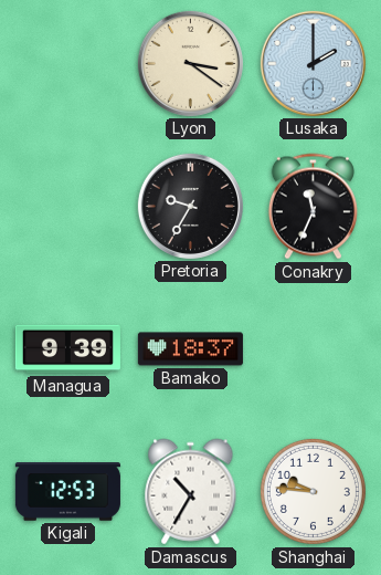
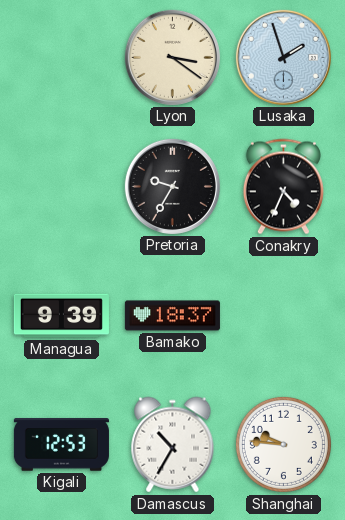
Lusaka: 2:00 -> 1:57
Conakry: 11:34 -> 4:34
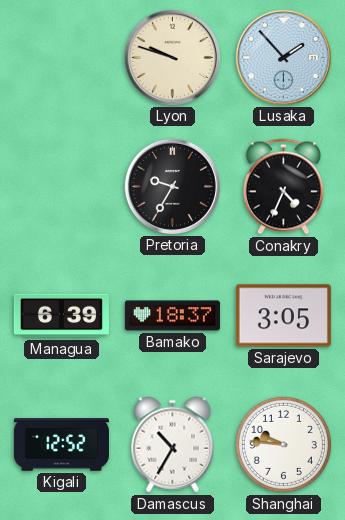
Lyon: 3:21 -> 9:48
Lusaka: 1:57 -> 1:53
Managua: 9:39 -> 6:39
Sarajevo: none -> 3:05
Kigali: 12:53 -> 12:52
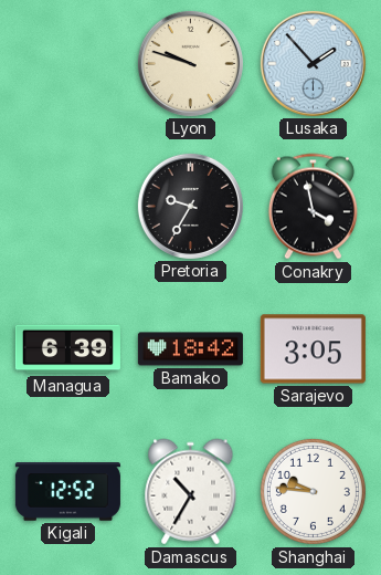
Conakry: 4:34 -> 3:58
Bamako: 18:37 -> 18:42
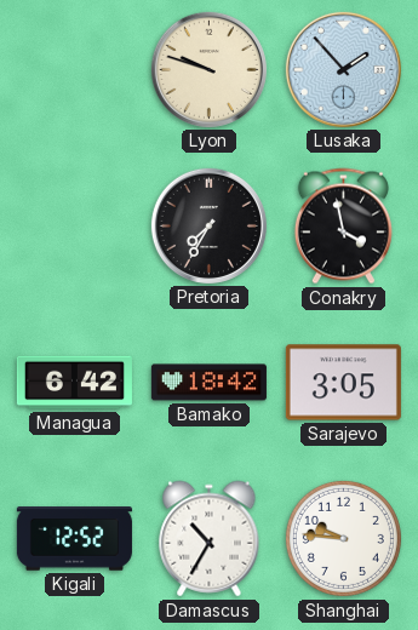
Pretoria: 9:35 -> 7:35
Managua: 6:39 -> 6:42
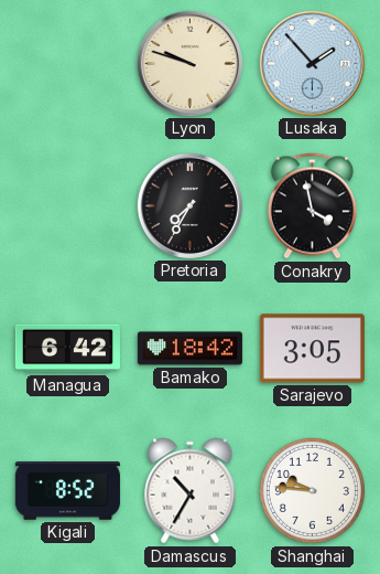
Kigali: 12:52 -> 8:52
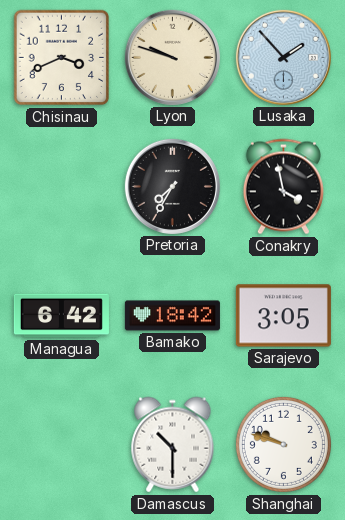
Chisinau: none -> 3:41
Kigali: 8:52 -> none
Damascus: 10:35 -> 10:30
Shanghai: 9:46 -> 9:48
